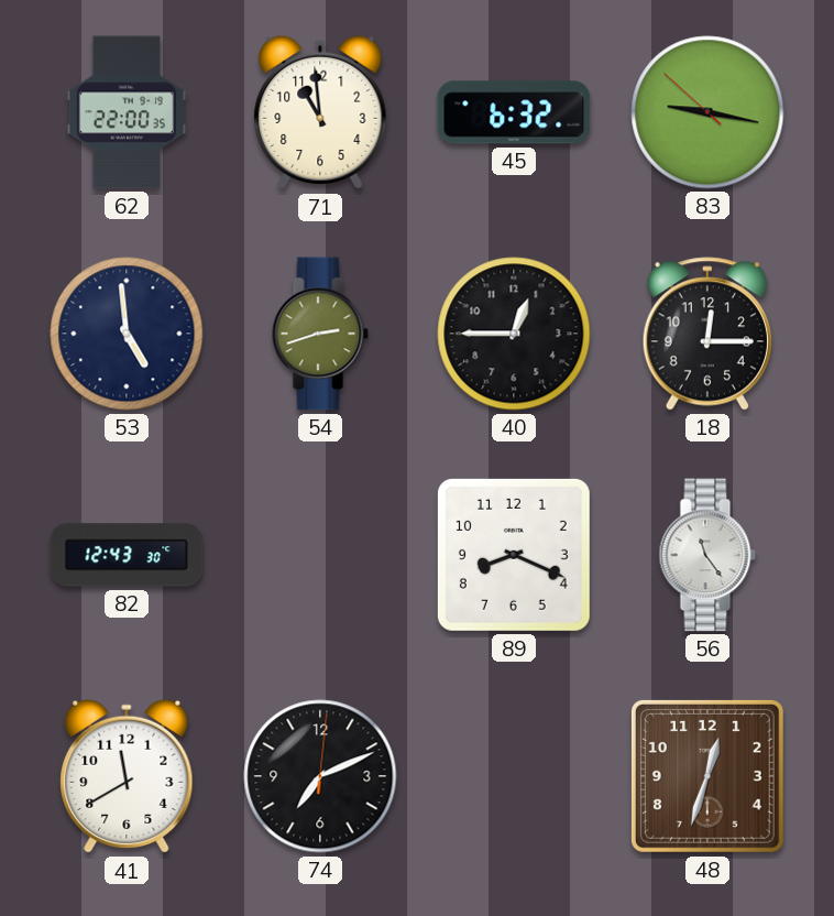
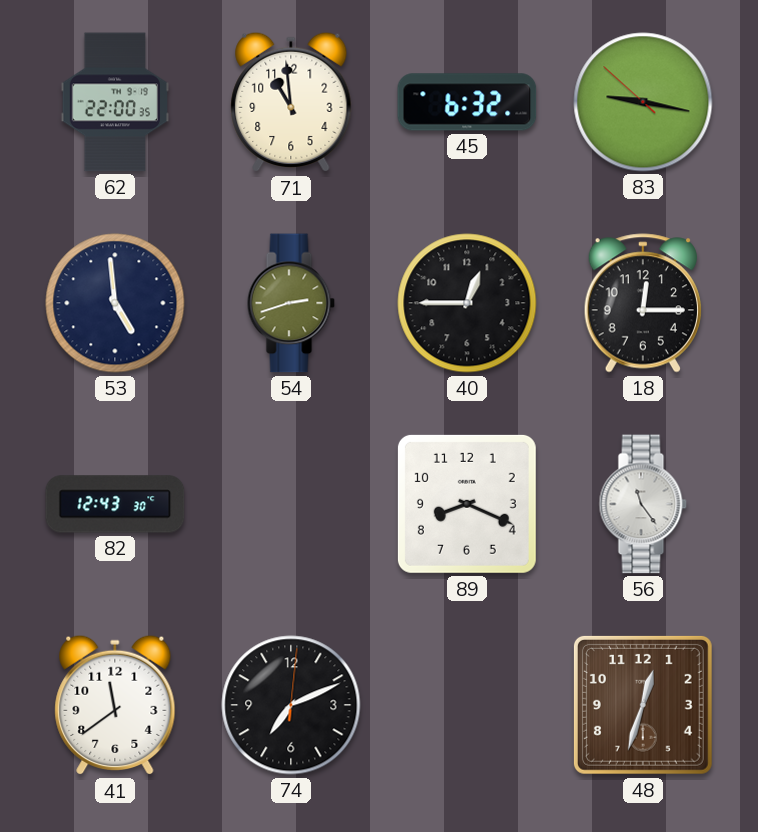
41: 11:40 -> 11:39
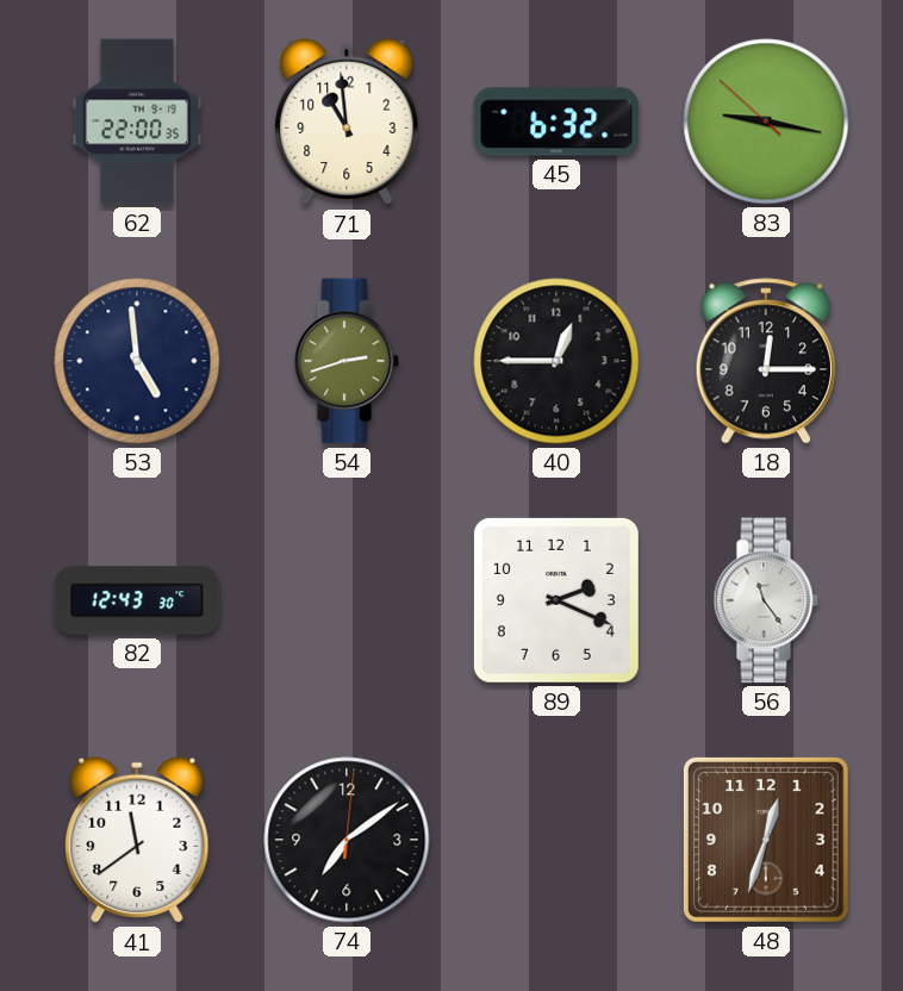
89: 8:19 -> 2:19
74: 7:11 -> 7:09
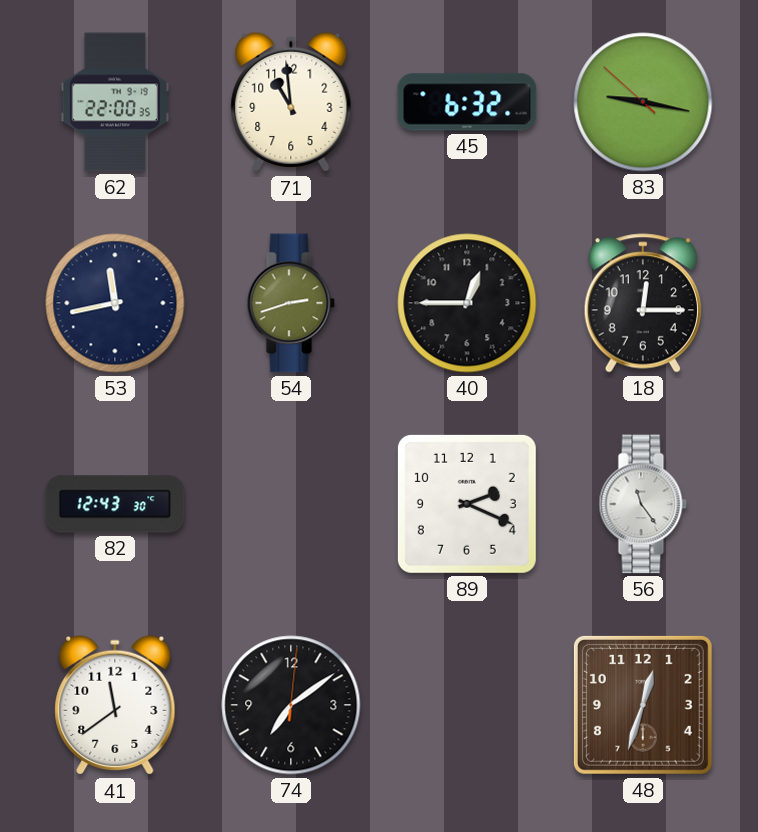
53: 4:59 -> 11:43
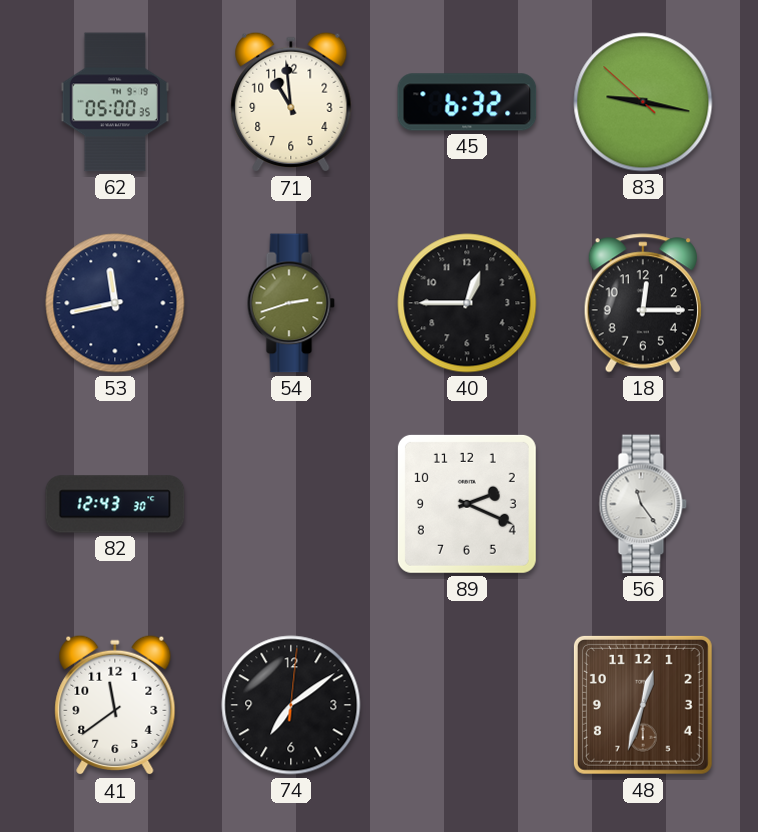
62: 22:00 -> 05:00
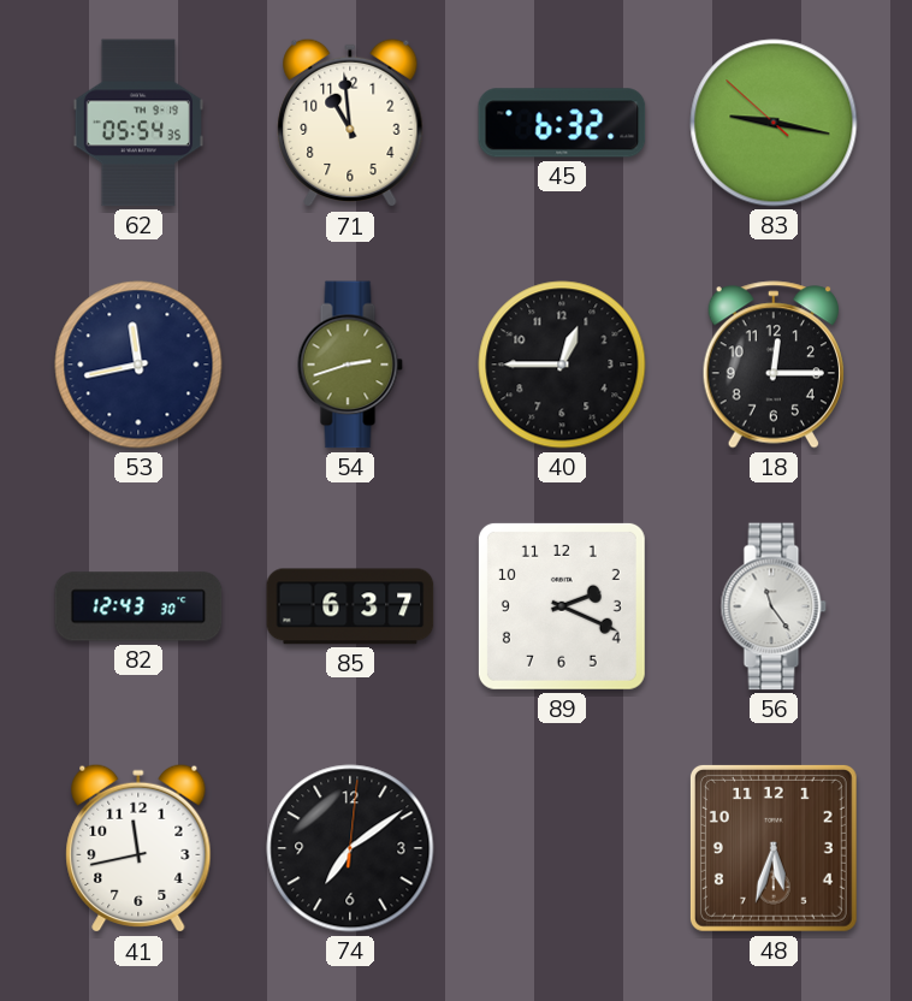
62: 05:00 -> 05:54
85: none -> 6:37
41: 11:39 -> 11:43
48: 12:33 -> 5:33
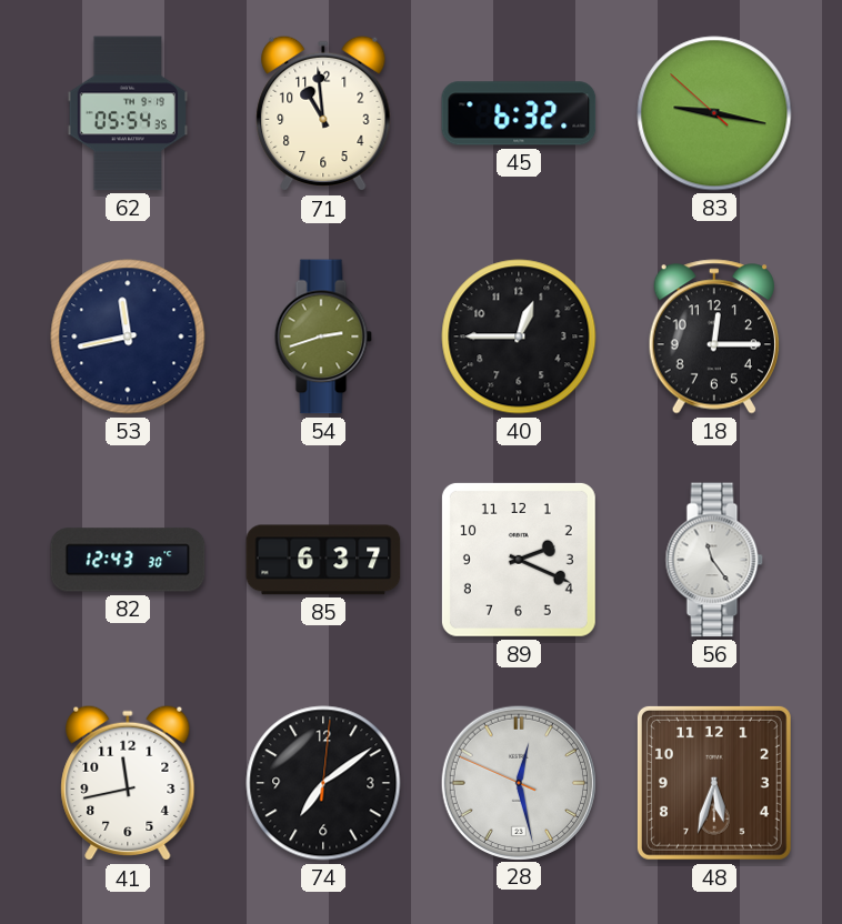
28: none -> 12:27
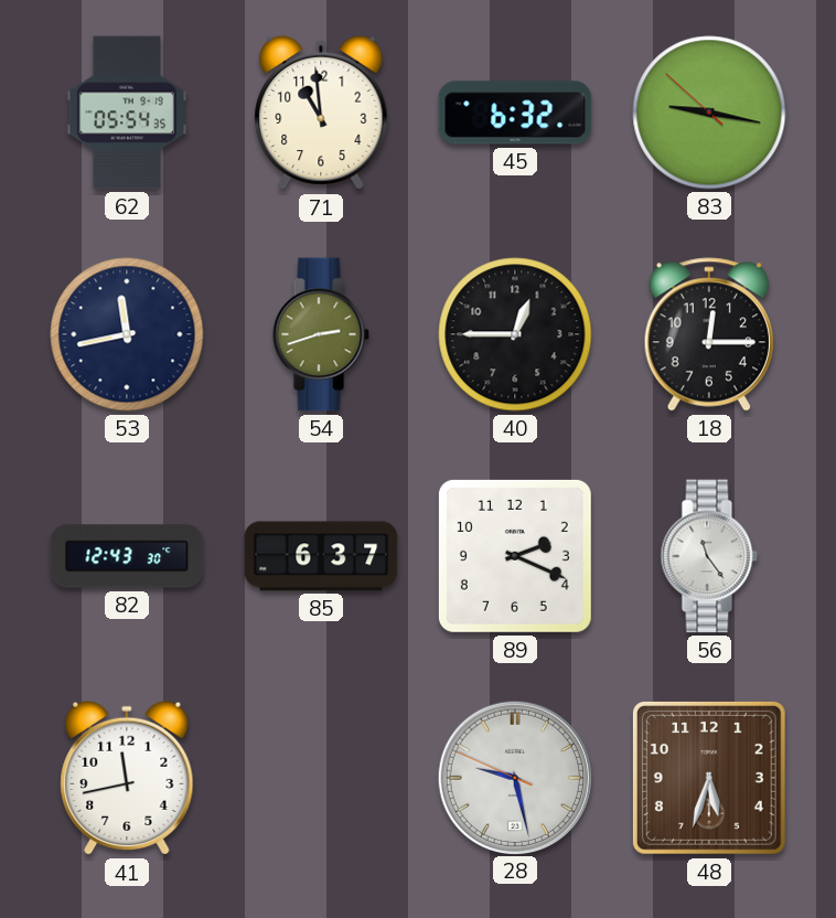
74: 7:09 -> none
28: 12:27 -> 9:27
